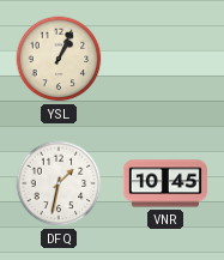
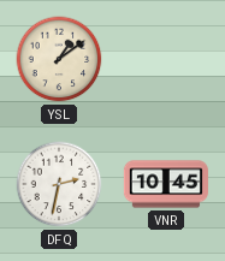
YSL: 1:04 -> 1:09
DFQ: 1:32 -> 2:32
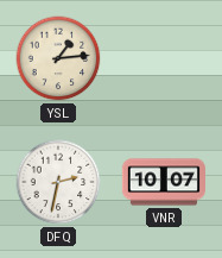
YSL: 1:09 -> 1:14
VNR: 10:45 -> 10:07
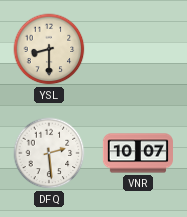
YSL: 1:14 -> 8:30
DFQ: 2:32 -> 2:29
